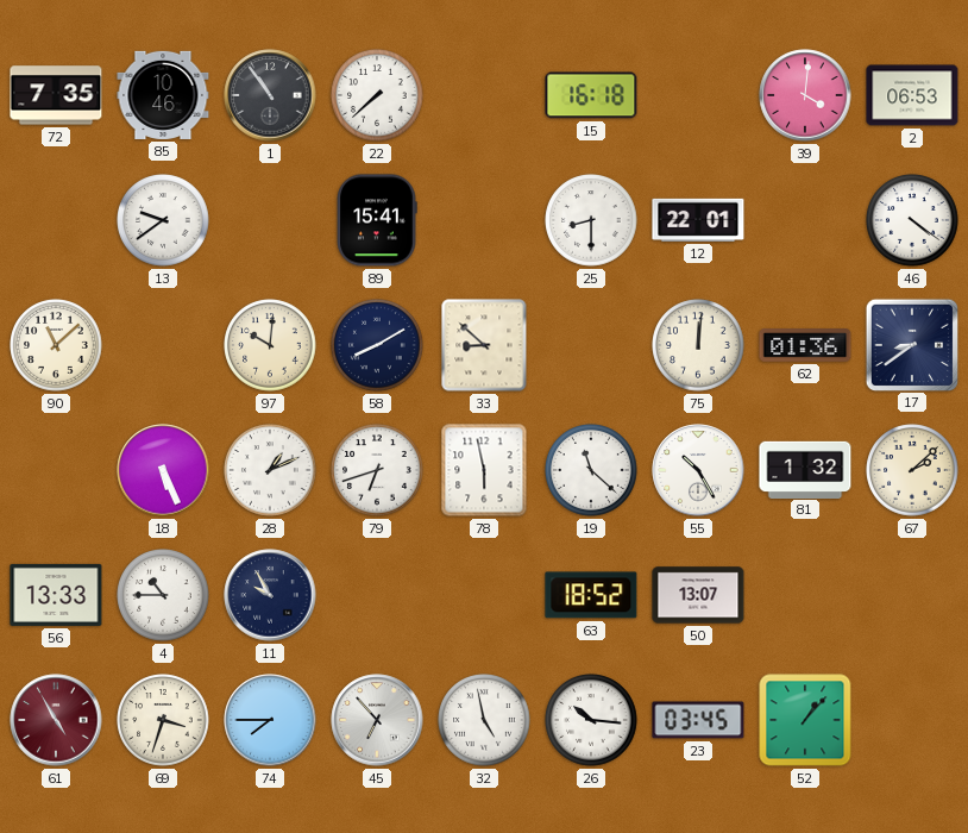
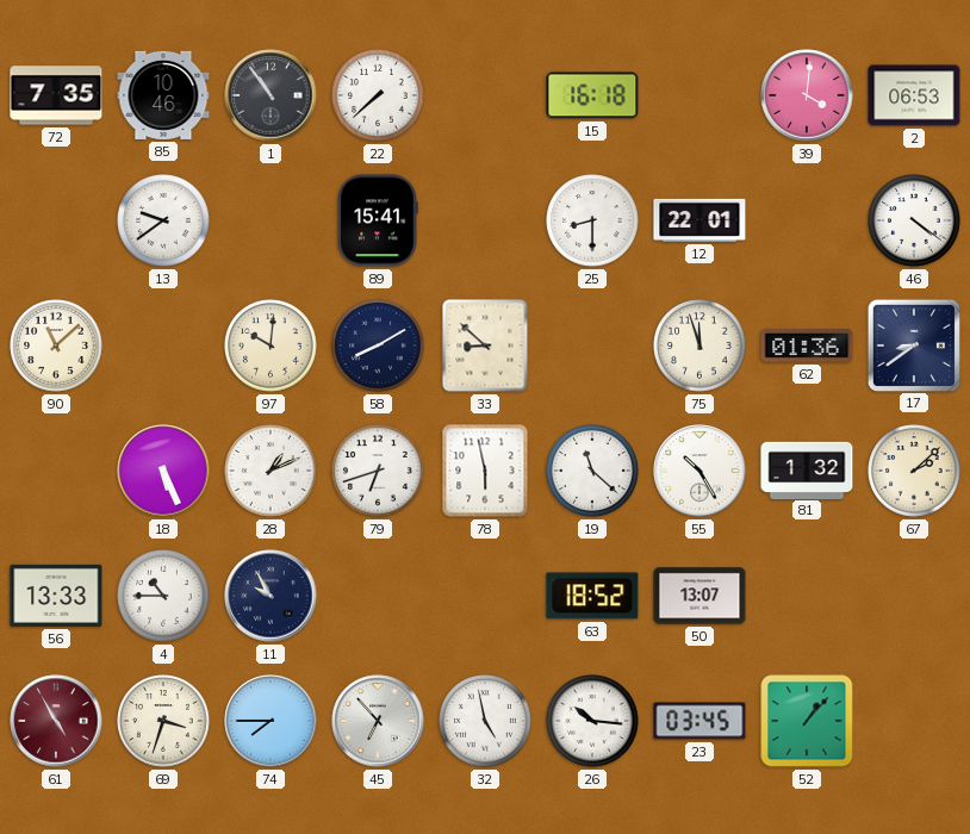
75: 12:01 -> 11:57
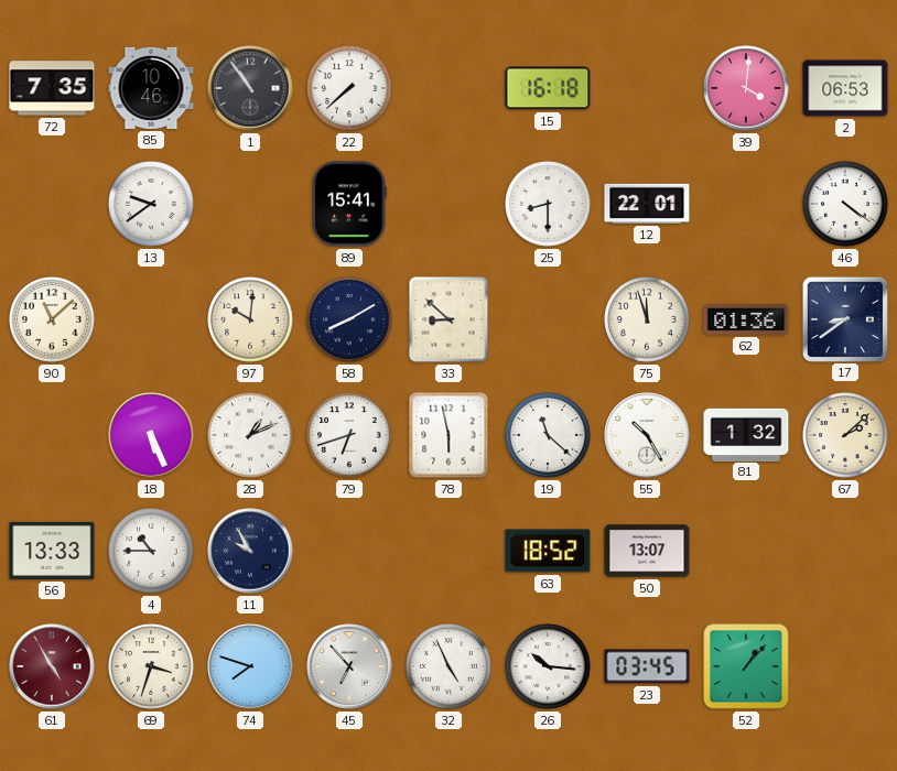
74: 7:45 -> 7:48
32: 4:58 -> 4:56
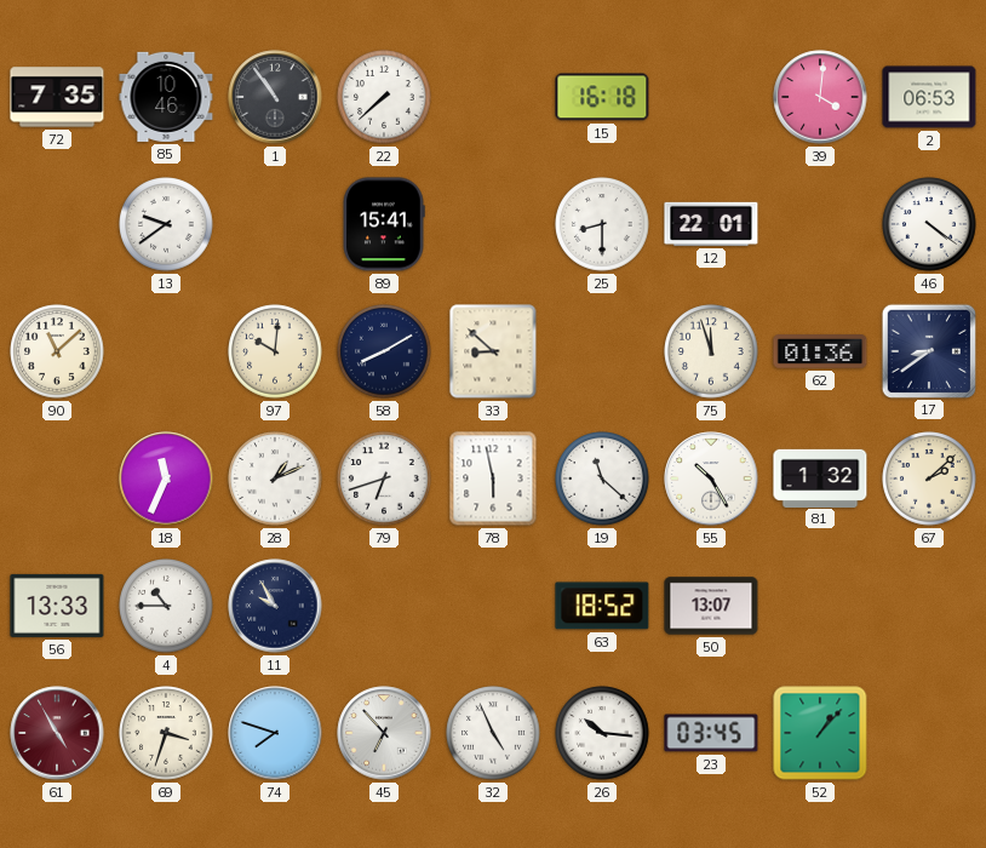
18: 5:26 -> 11:34
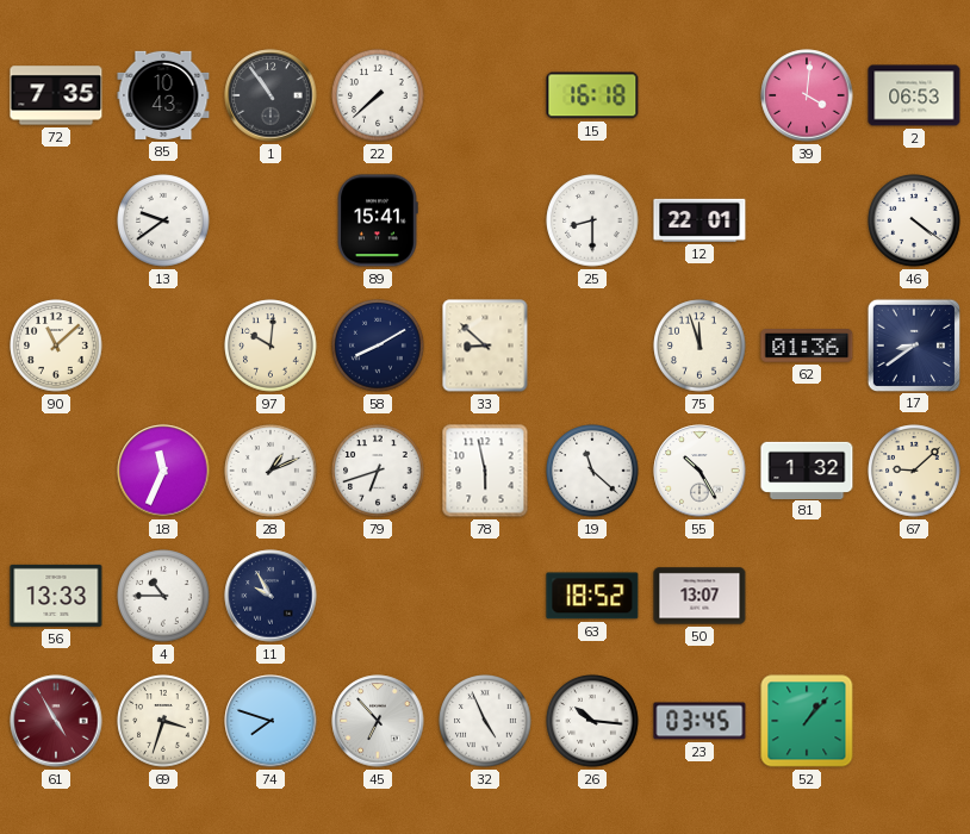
85: 10:46 -> 10:43
67: 2:08 -> 9:08
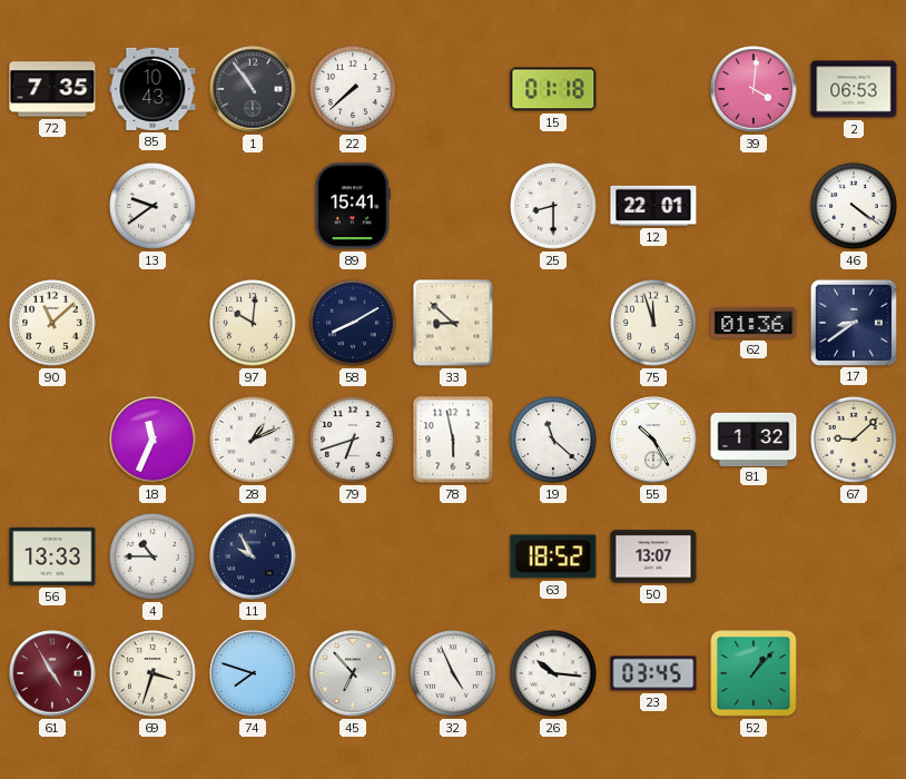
15: 16:18 -> 01:18
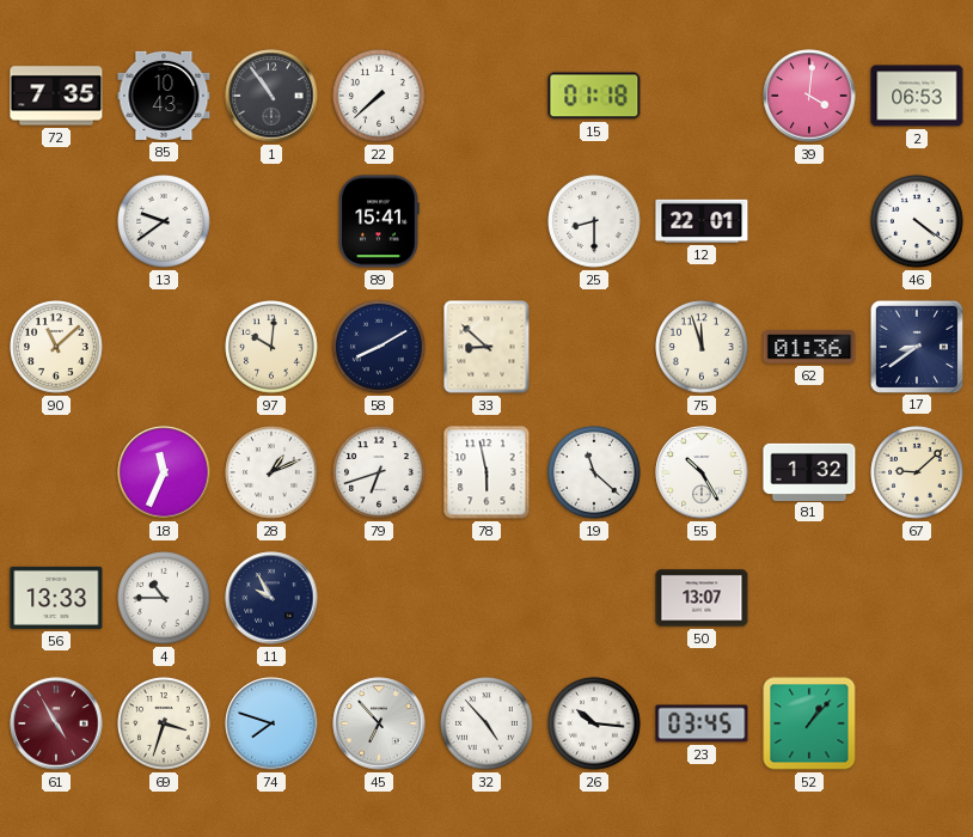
63: 18:52 -> none
32: 4:56 -> 4:53
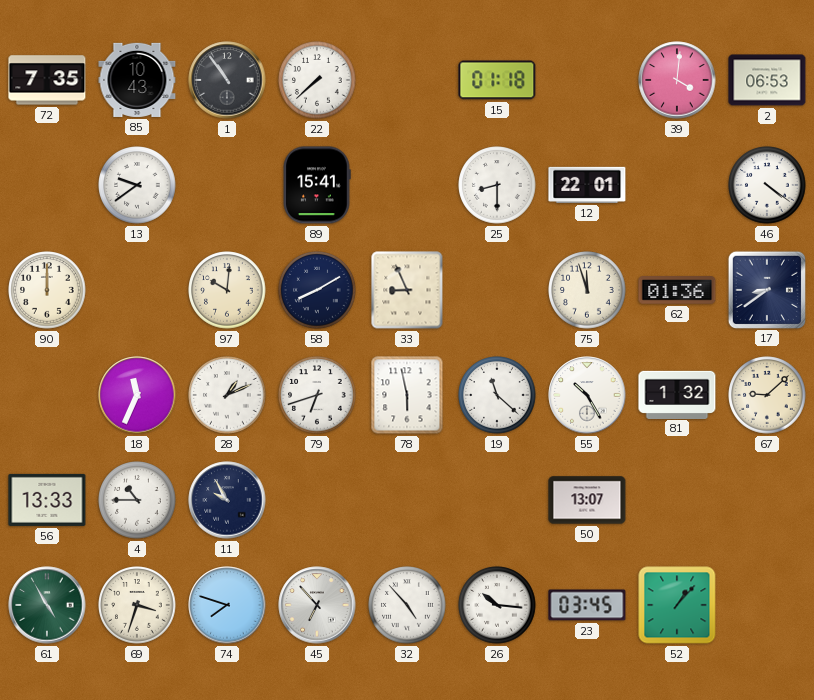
90: 11:08 -> 12:00
33: 8:52 -> 8:56
61 dial: burgundy -> green
